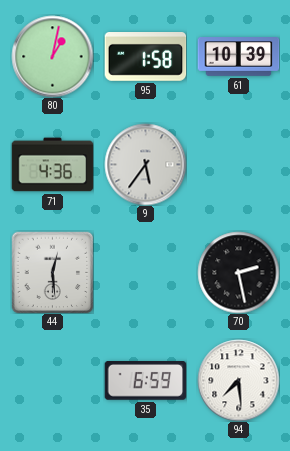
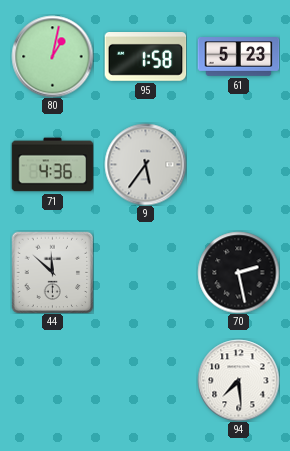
61: 10:39 -> 5:23
44: 12:29 -> 11:52
35: 6:59 -> none
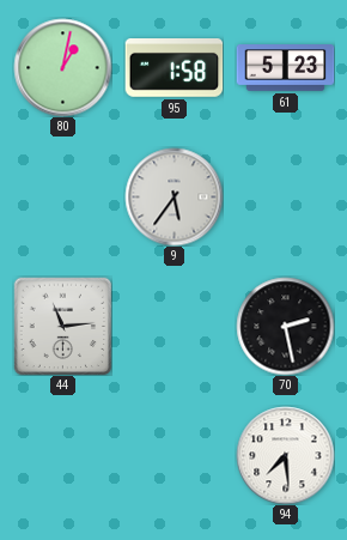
71: 4:36 -> none
44: 11:52 -> 11:14
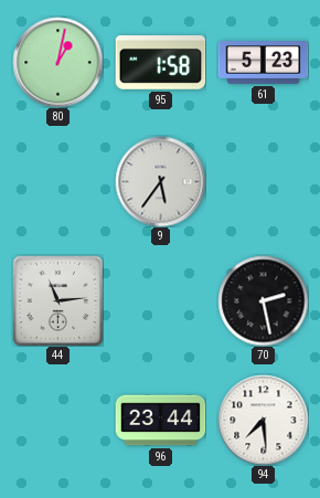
96: none -> 23:44
